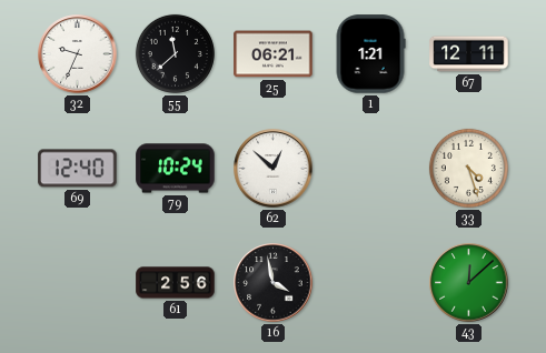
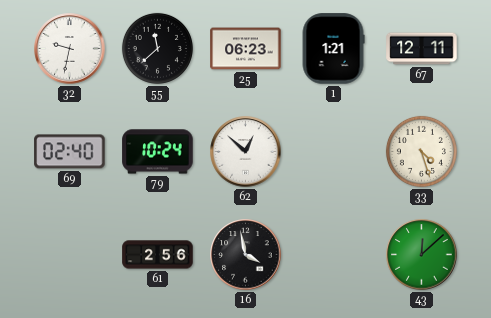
32: 9:34 -> 9:32
25: 06:21 -> 06:23
69: 12:40 -> 02:40
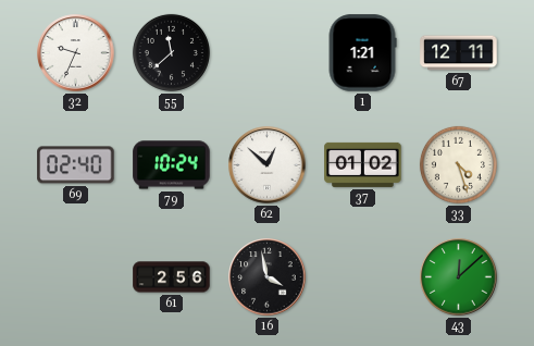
32: 9:32 -> 9:34
25: 06:23 -> none
37: none -> 01:02
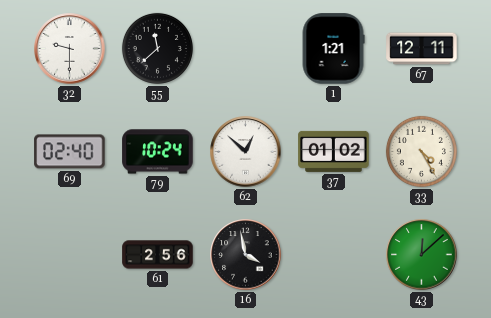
32: 9:34 -> 9:30
33: 4:27 -> 4:25
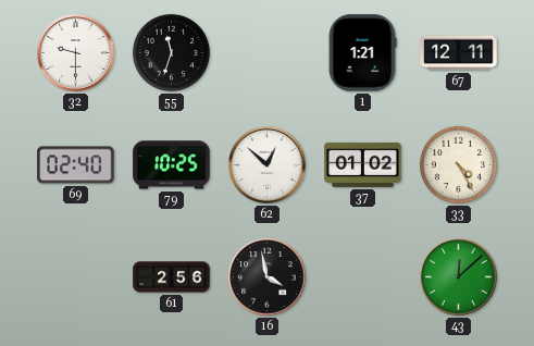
55: 11:38 -> 11:33
79: 10:24 -> 10:25
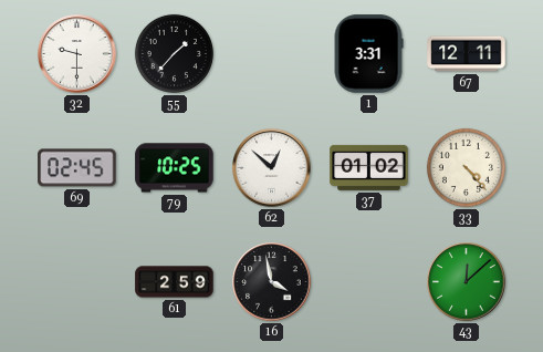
55: 11:33 -> 1:37
1: 1:21 -> 3:31
69: 02:40 -> 02:45
33: 4:25 -> 4:23
61: 2:56 -> 2:59
